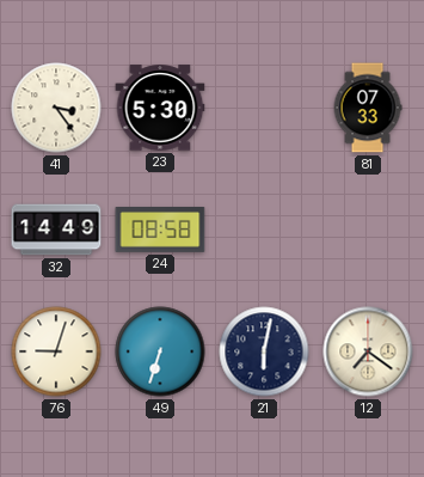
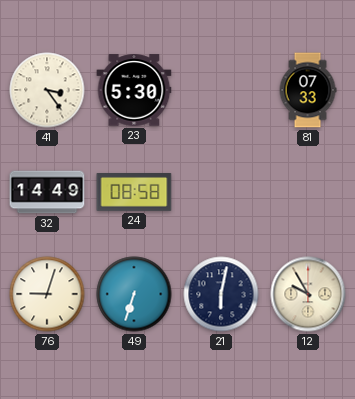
12: 7:21 -> 9:55
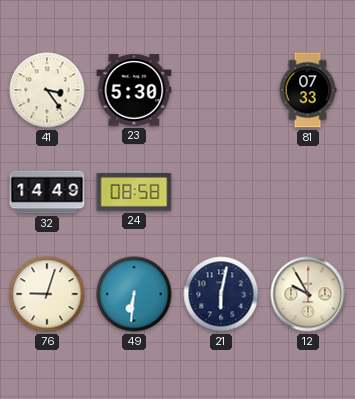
49: 6:33 -> 6:31
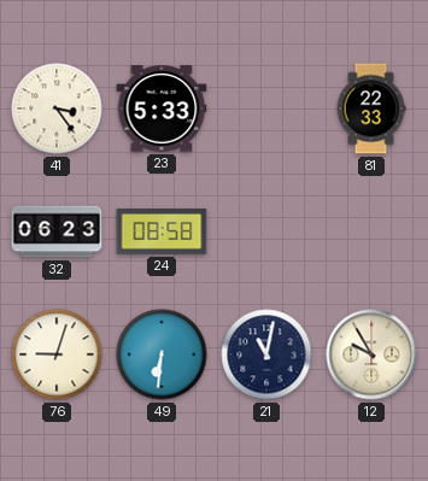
23: 5:30 -> 5:33
81: 07:33 -> 22:33
32: 14:49 -> 06:23
21: 6:02 -> 11:02
